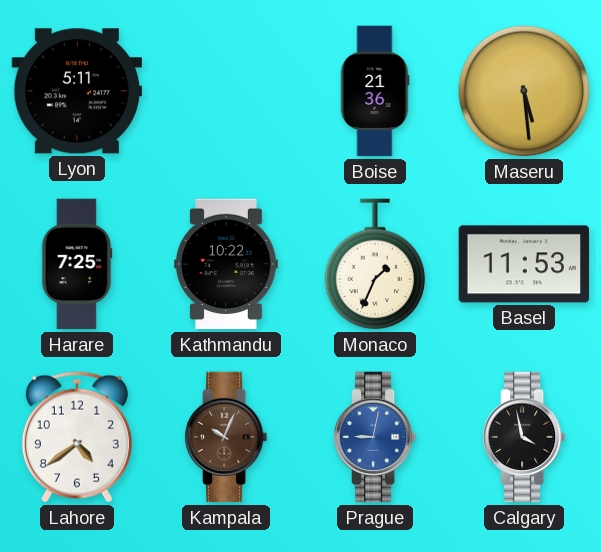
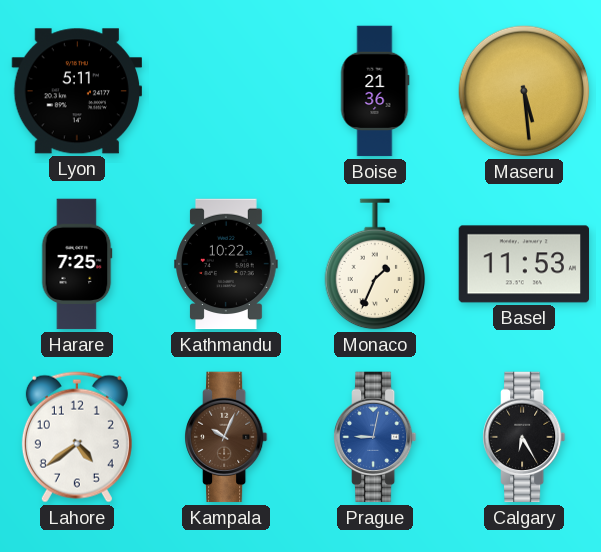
Calgary: 3:58 -> 6:25
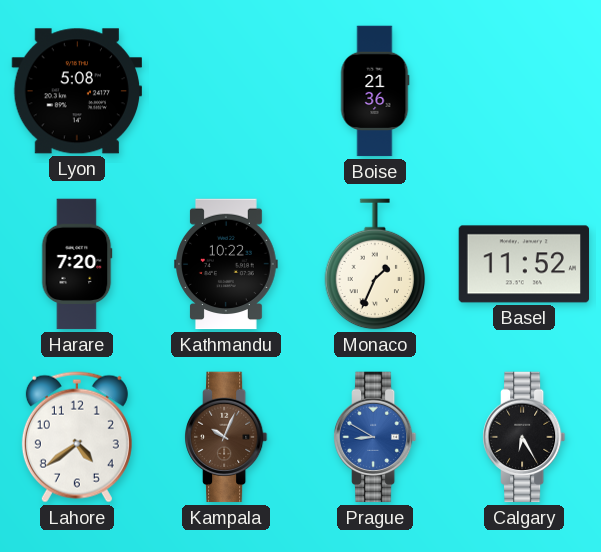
Lyon: 5:11 -> 5:08
Maseru: 5:29 -> none
Harare: 7:25 -> 7:20
Basel: 11:53 -> 11:52
Prague: 9:02 -> 8:50
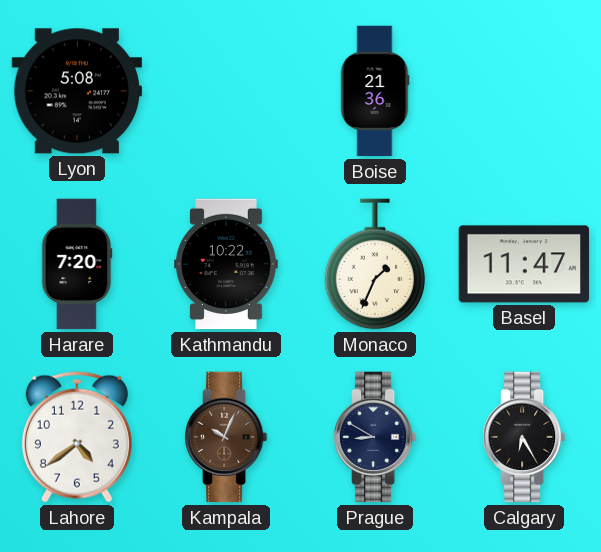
Basel: 11:52 -> 11:47
Prague dial: blue -> navy
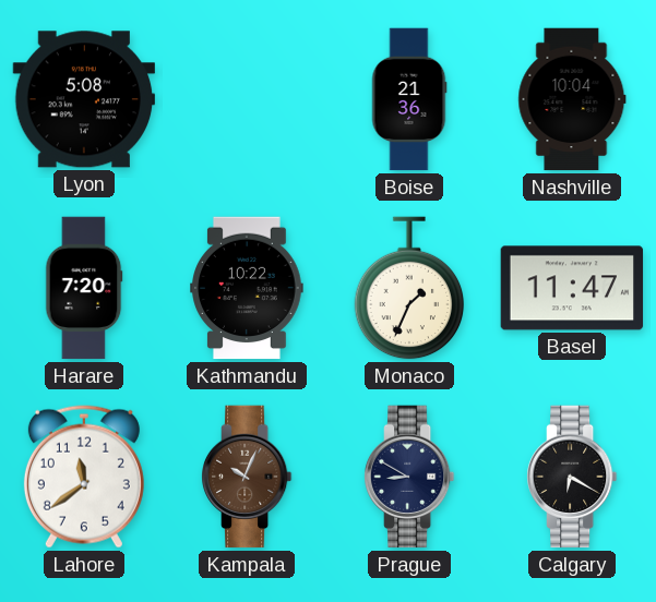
Nashville: none -> 10:04
Lahore: 4:39 -> 11:39
Calgary: 6:25 -> 6:20
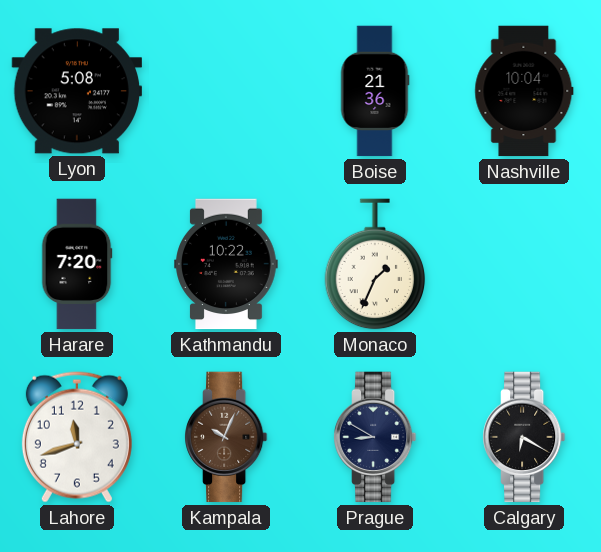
Basel: 11:47 -> none
Lahore: 11:39 -> 11:42
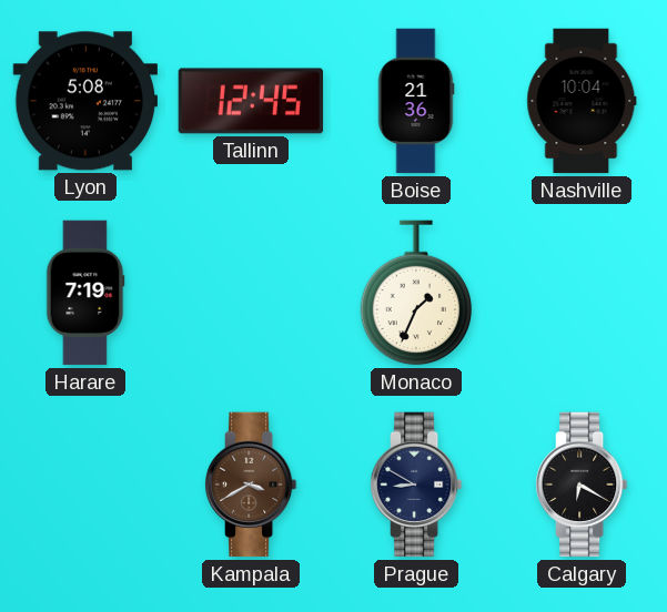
Tallinn: none -> 12:45
Harare: 7:20 -> 7:19
Kathmandu: 10:22 -> none
Lahore: 11:42 -> none
Kampala: 10:04 -> 3:40
